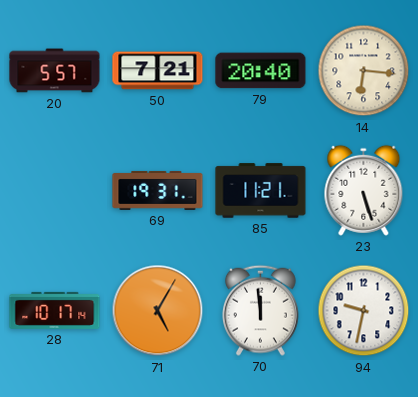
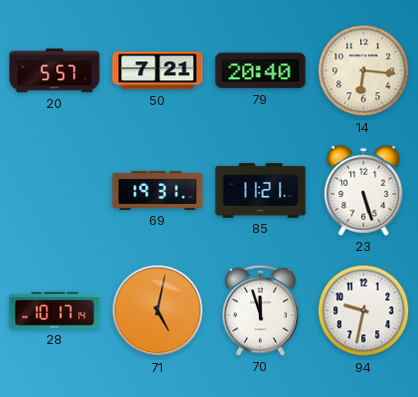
71: 5:05 -> 5:02
70: 11:59 -> 11:57
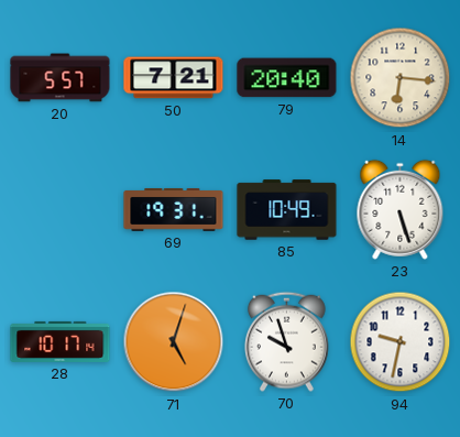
85: 11:21 -> 10:49
71: 5:02 -> 5:03
70: 11:57 -> 9:57
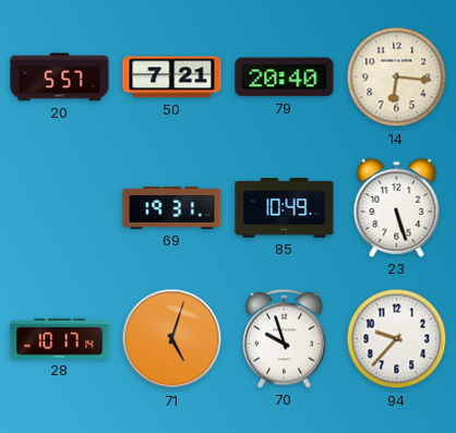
94: 9:32 -> 9:37
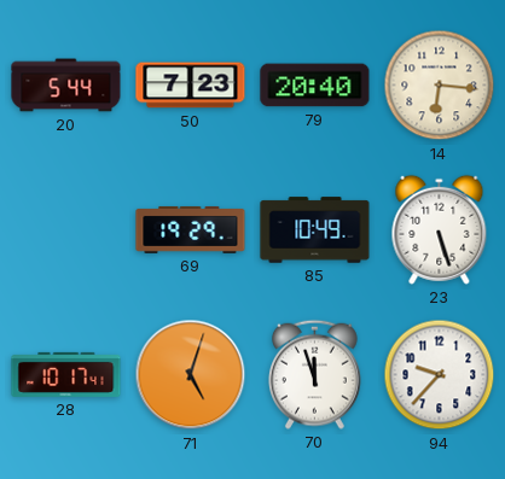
20: 5:57 -> 5:44
50: 7:21 -> 7:23
69: 19:31 -> 19:29
28: 10:17:14 -> 10:17:41
70: 9:57 -> 11:57
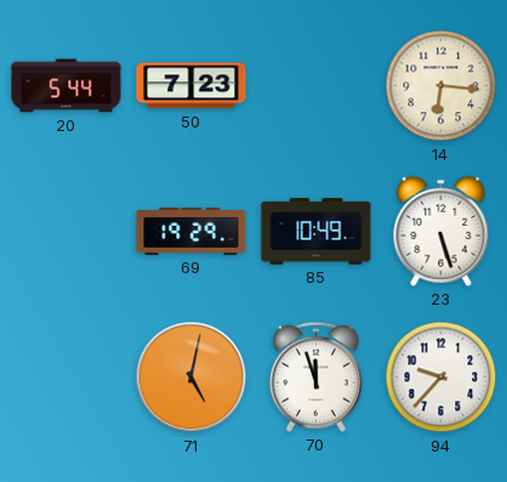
79: 20:40 -> none
28: 10:17 -> none
71: 5:03 -> 5:02
